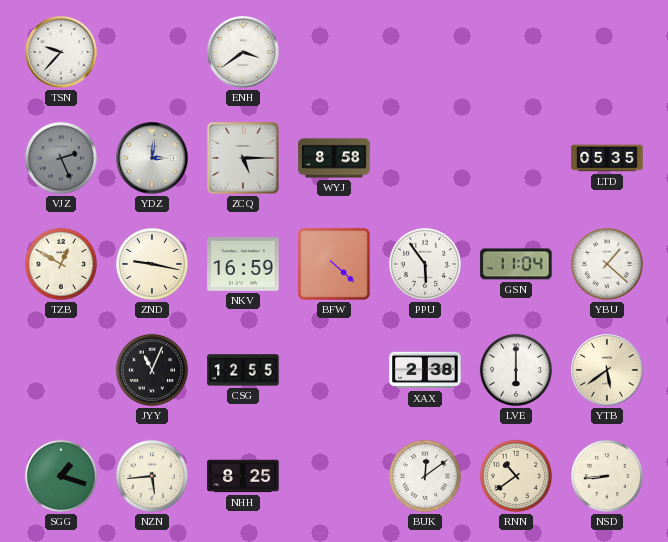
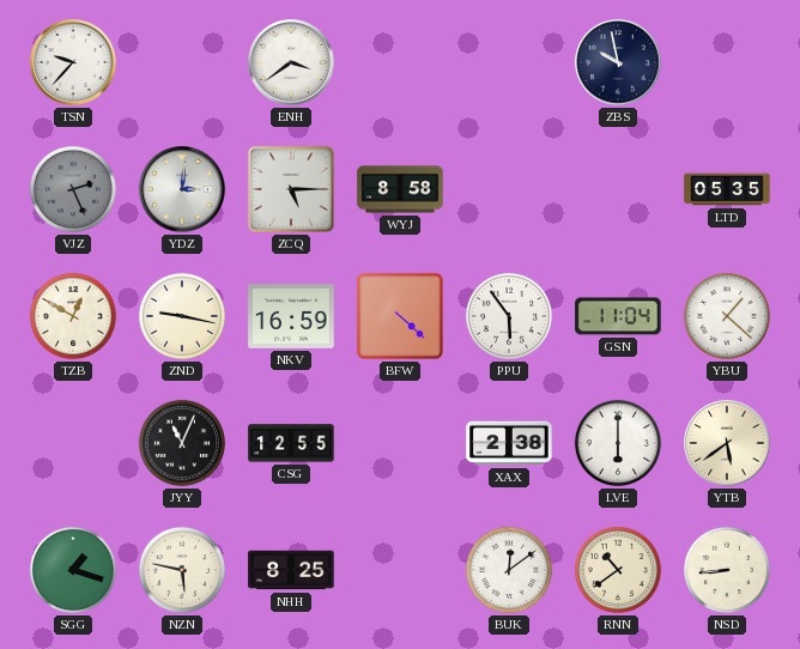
ZBS: none -> 9:58
NZN: 5:44 -> 5:47
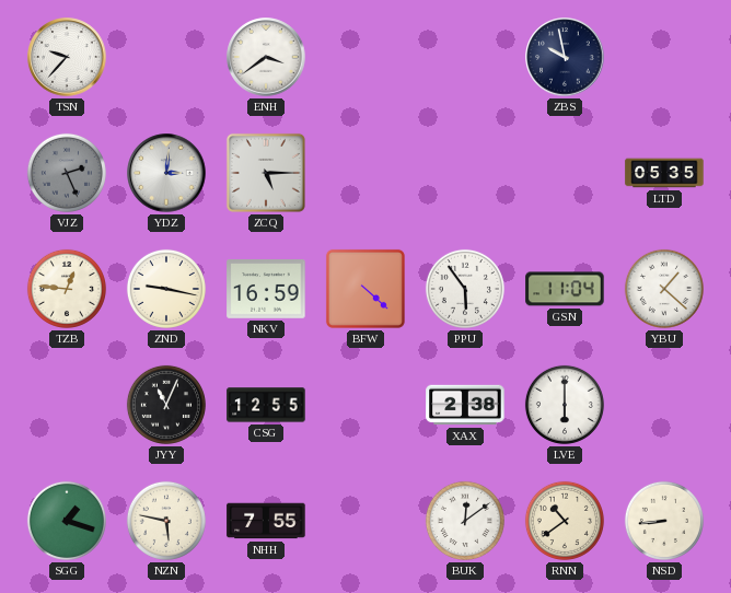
WYJ: 8:58 -> none
TZB: 12:50 -> 12:46
YTB: 5:39 -> none
NHH: 8:25 -> 7:55
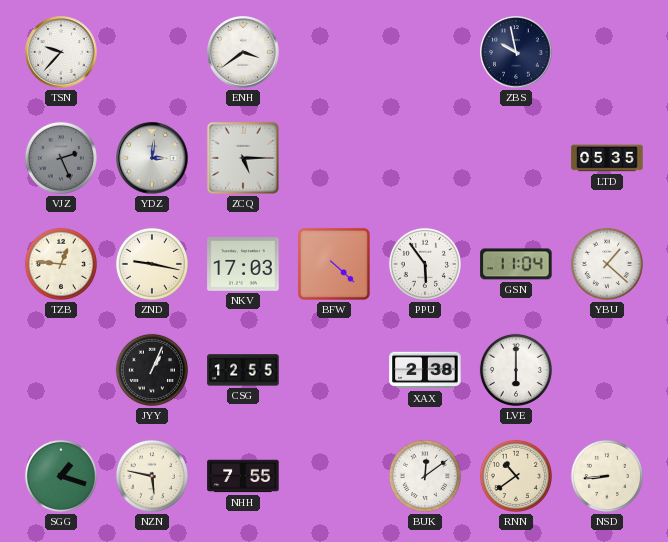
NKV: 16:59 -> 17:03
JYY: 11:04 -> 1:04
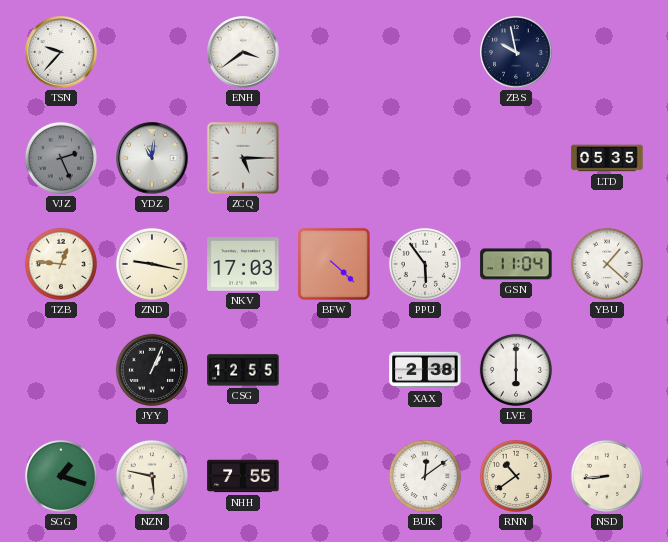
YDZ: 3:01 -> 11:01
